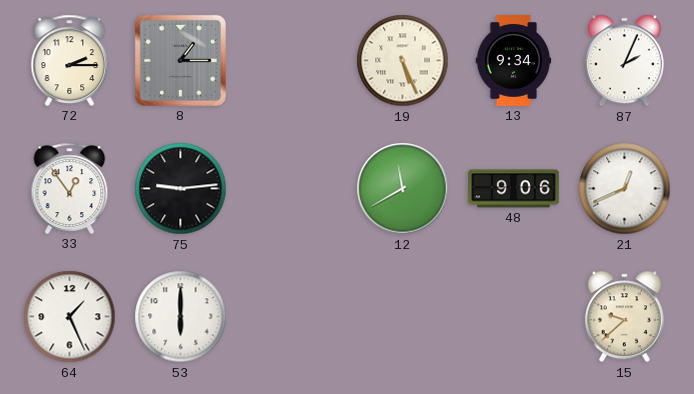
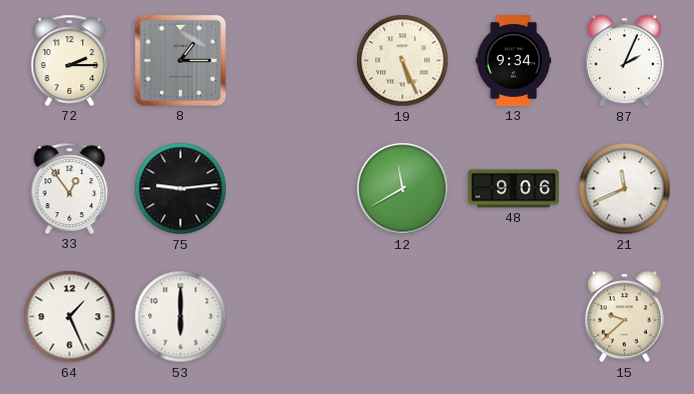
21: 12:41 -> 11:41
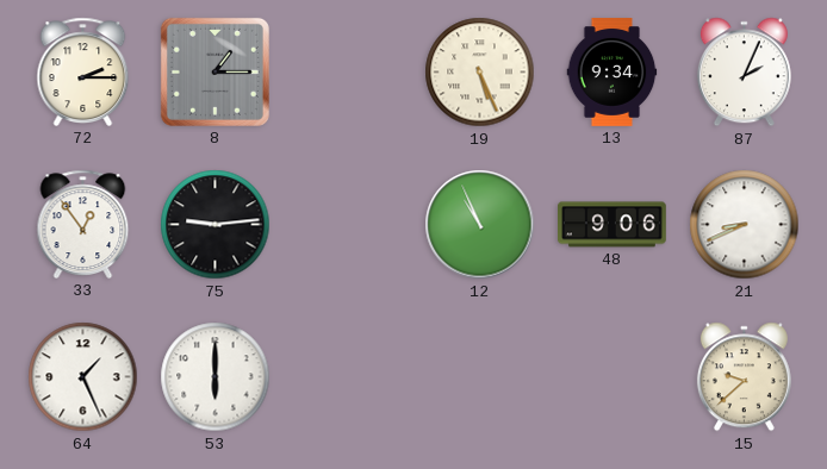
12: 11:40 -> 10:56
21: 11:41 -> 8:41
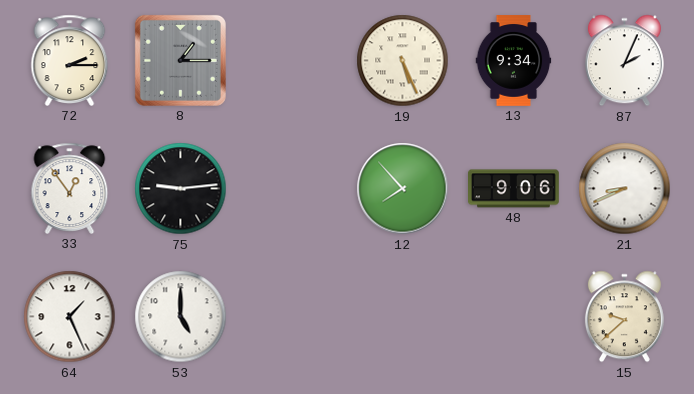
12: 10:56 -> 7:53
53: 6:00 -> 5:00
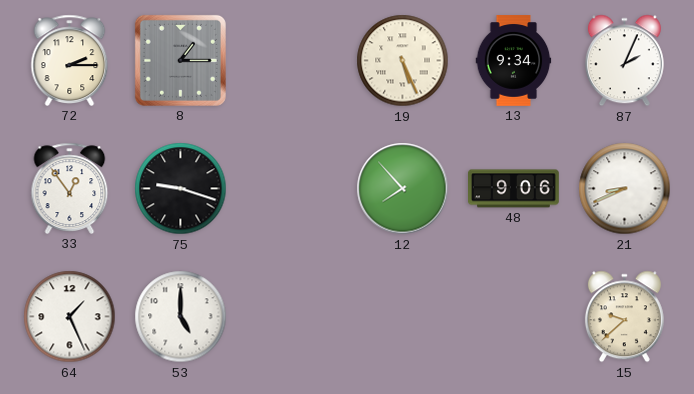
75: 9:14 -> 9:18
